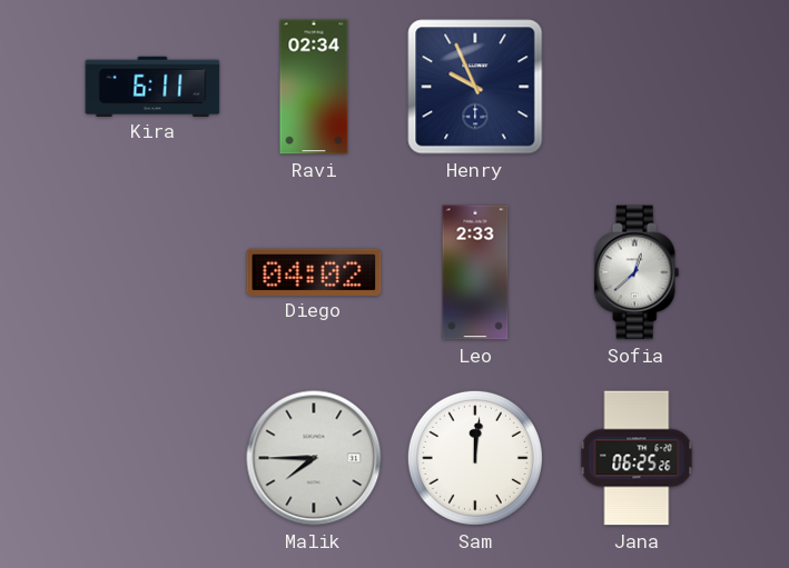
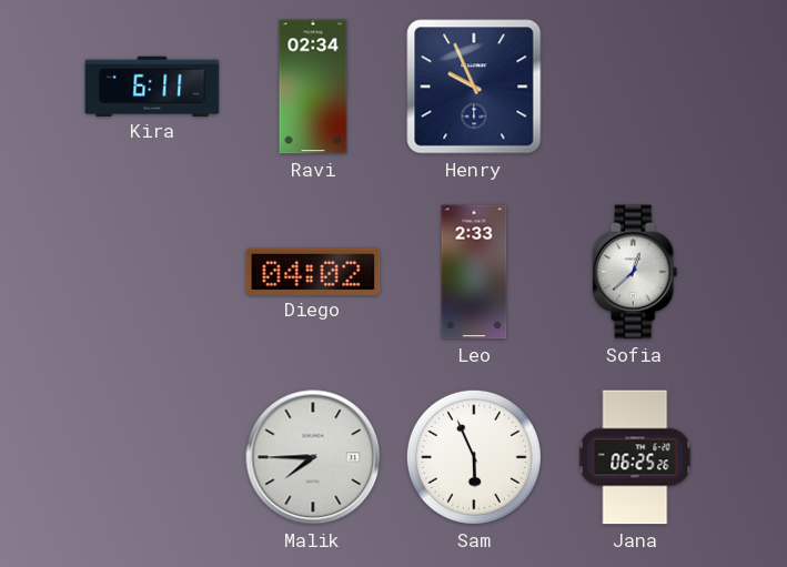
Sam: 12:01 -> 5:56
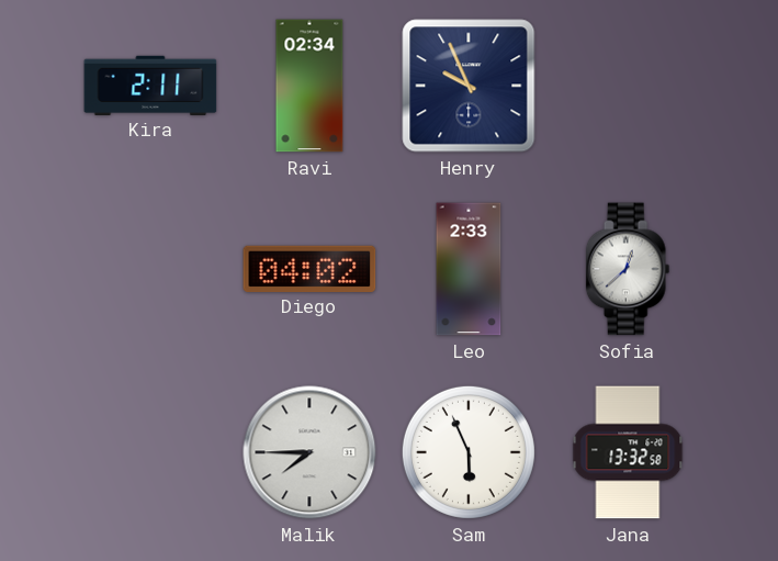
Kira: 6:11 -> 2:11
Jana: 06:25 -> 13:32
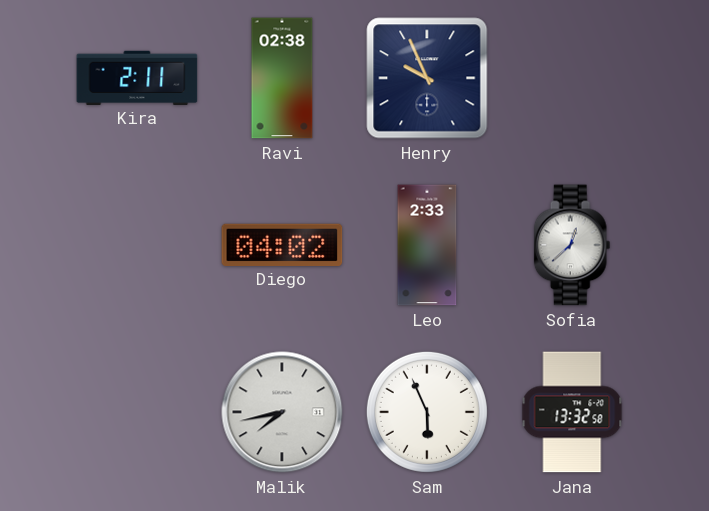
Ravi: 02:34 -> 02:38
Malik: 7:45 -> 7:43
